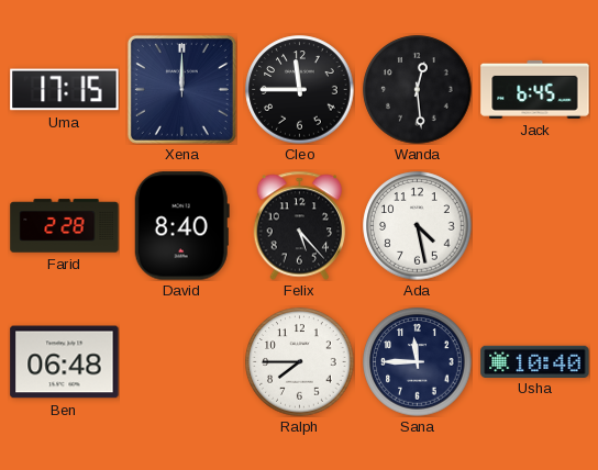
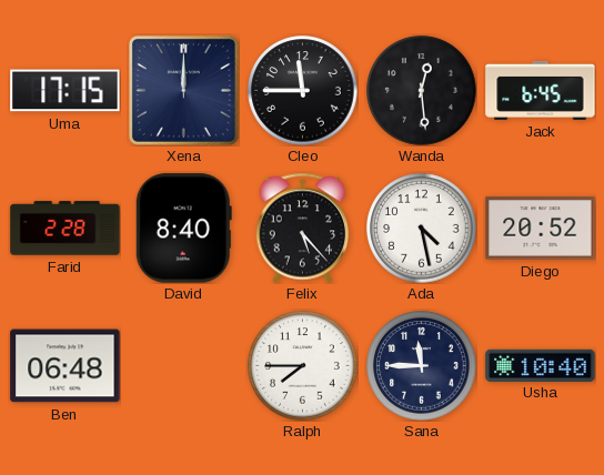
Diego: none -> 20:52
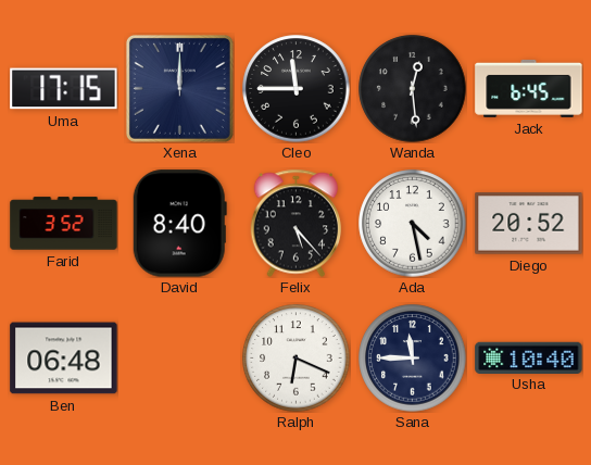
Farid: 2:28 -> 3:52
Ralph: 7:45 -> 6:19
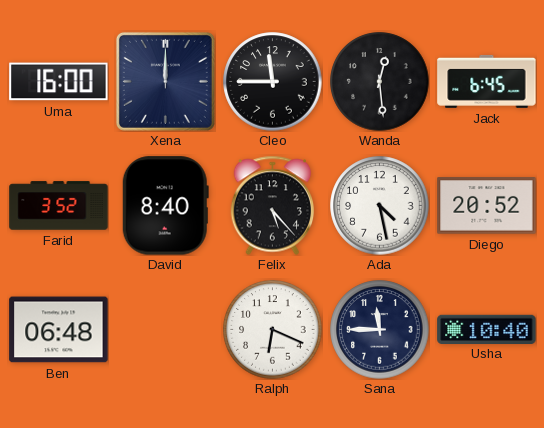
Uma: 17:15 -> 16:00
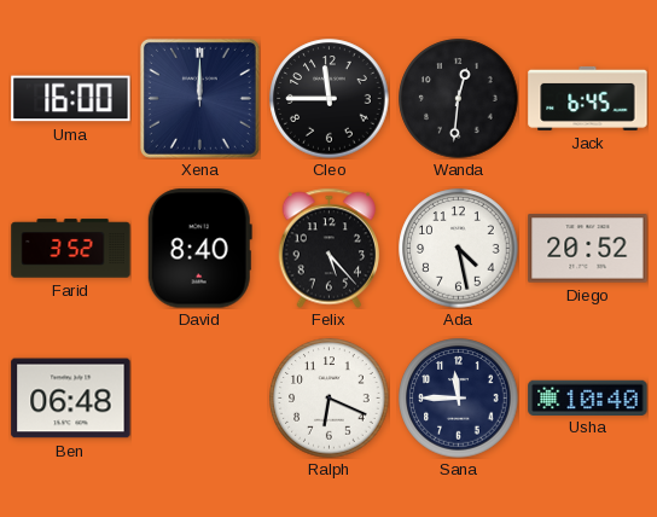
Wanda: 12:29 -> 12:31
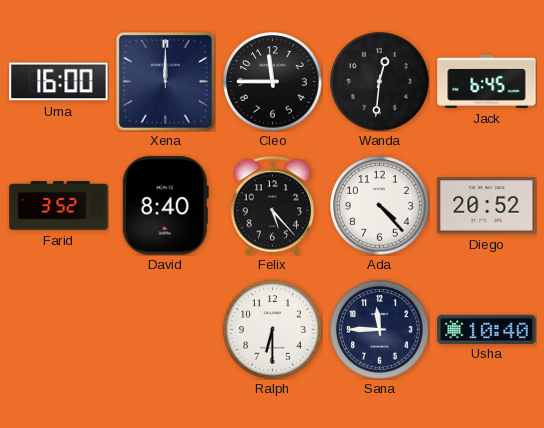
Ada: 4:28 -> 4:23
Ben: 06:48 -> none
Ralph: 6:19 -> 6:30
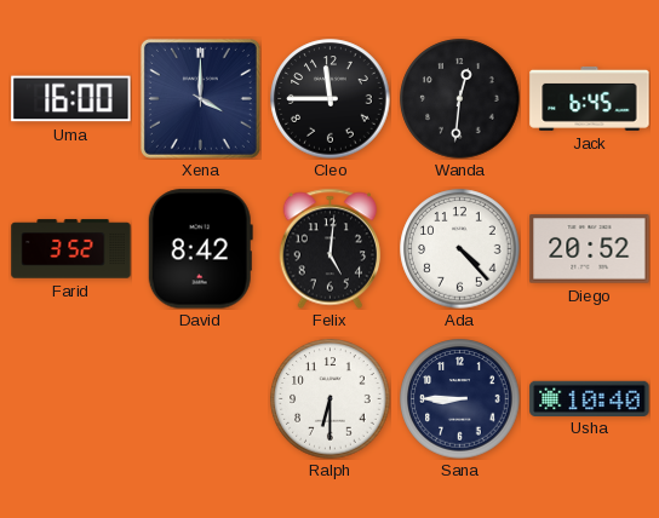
Xena: 12:00 -> 4:00
David: 8:40 -> 8:42
Felix: 5:23 -> 5:01
Sana: 11:45 -> 8:45
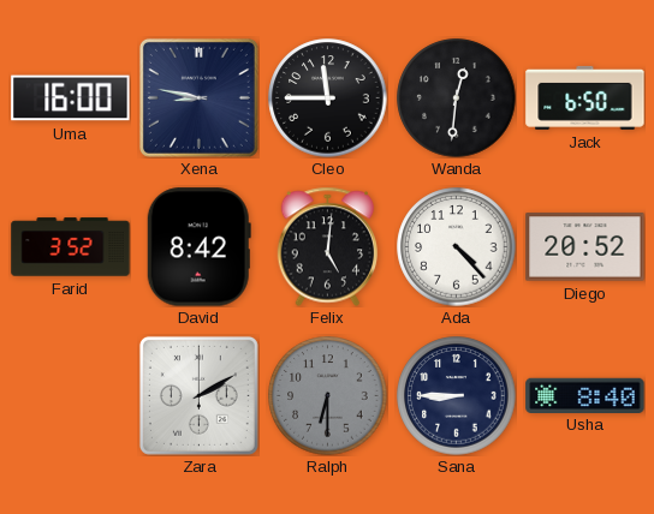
Xena: 4:00 -> 8:47
Jack: 6:45 -> 6:50
Zara: none -> 2:10
Ralph dial: white -> grey
Usha: 10:40 -> 8:40
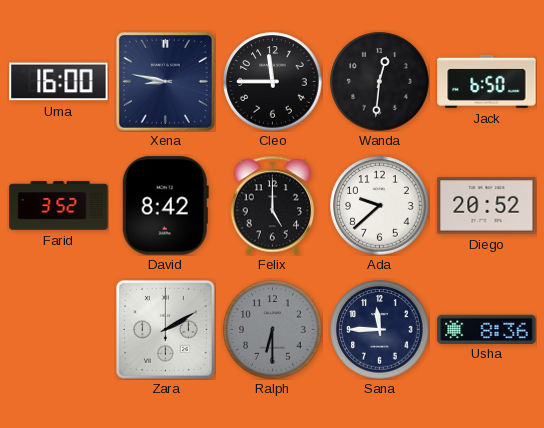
Felix: 5:01 -> 5:00
Ada: 4:23 -> 9:38
Sana: 8:45 -> 11:45
Usha: 8:40 -> 8:36
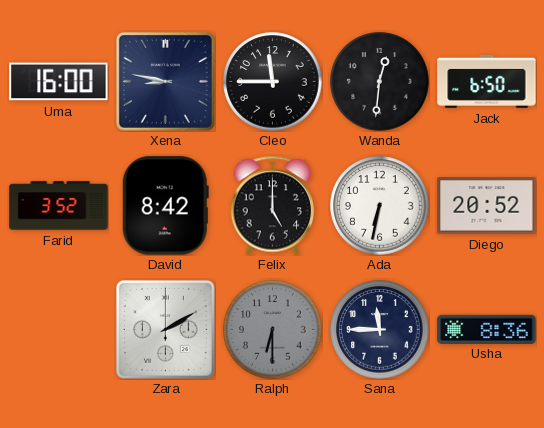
Ada: 9:38 -> 6:32
